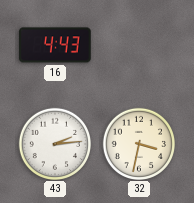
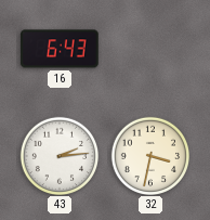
16: 4:43 -> 6:43
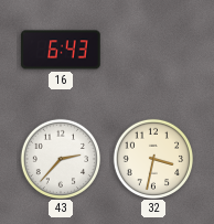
43: 2:14 -> 2:37
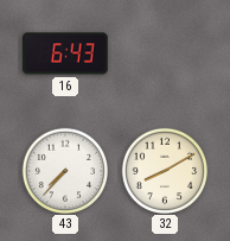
43: 2:37 -> 7:37
32: 3:32 -> 8:10
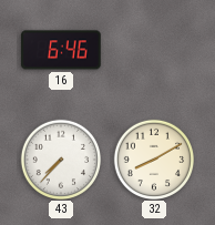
16: 6:43 -> 6:46
